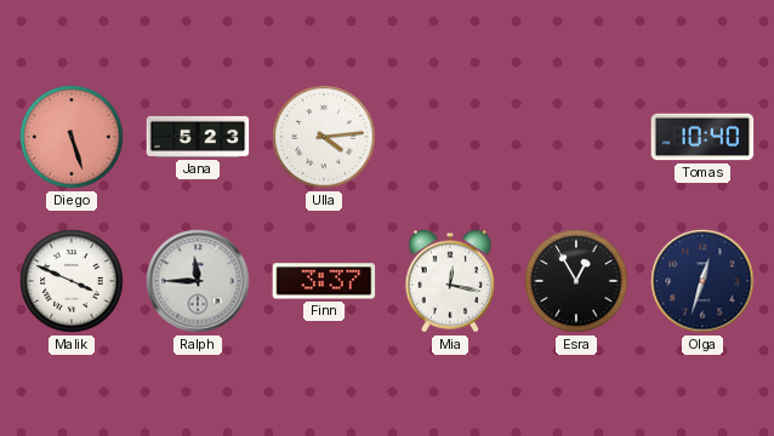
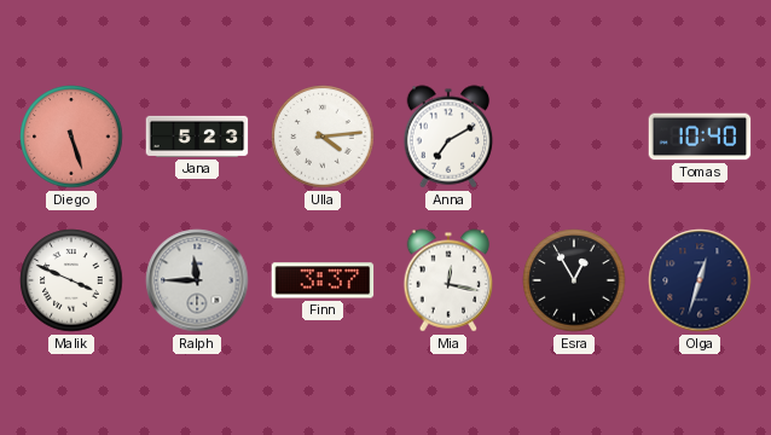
Anna: none -> 7:10
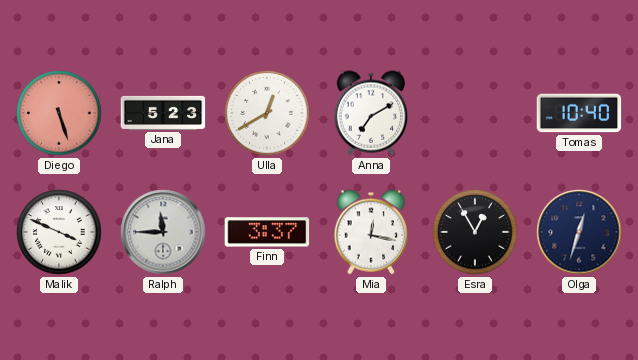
Ulla: 4:14 -> 12:40
